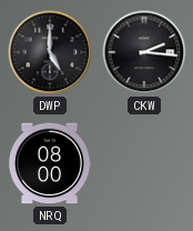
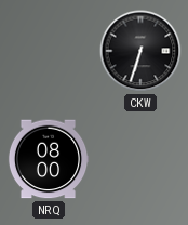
DWP: 5:00 -> none
CKW: 2:16 -> 6:33
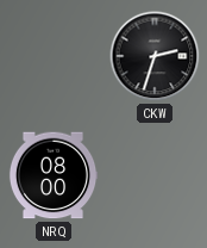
CKW: 6:33 -> 2:33
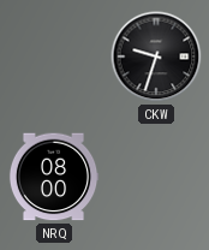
CKW: 2:33 -> 9:33
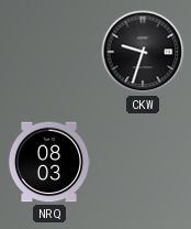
NRQ: 08:00 -> 08:03
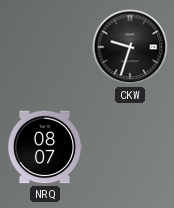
NRQ: 08:03 -> 08:07
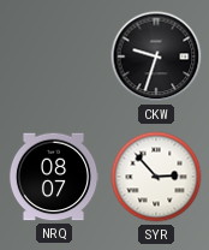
SYR: none -> 2:53
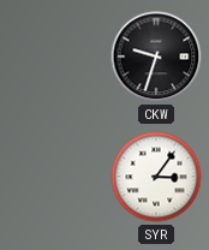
NRQ: 08:07 -> none
SYR: 2:53 -> 3:06
